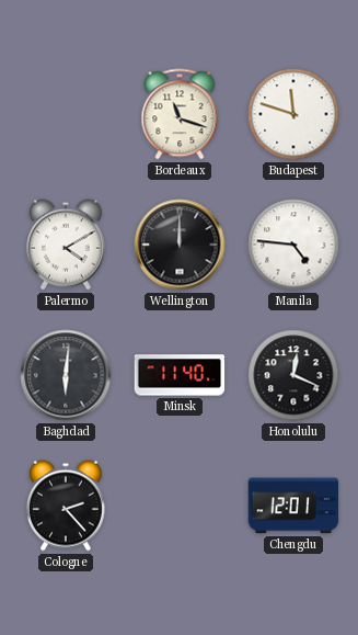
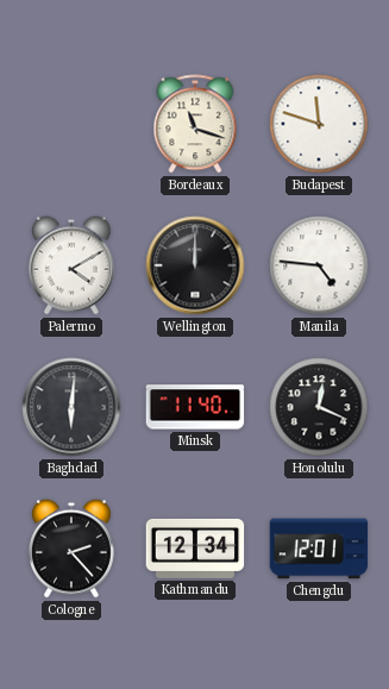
Kathmandu: none -> 12:34
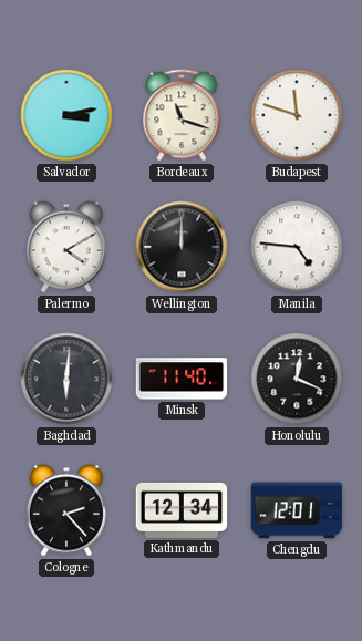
Salvador: none -> 3:13
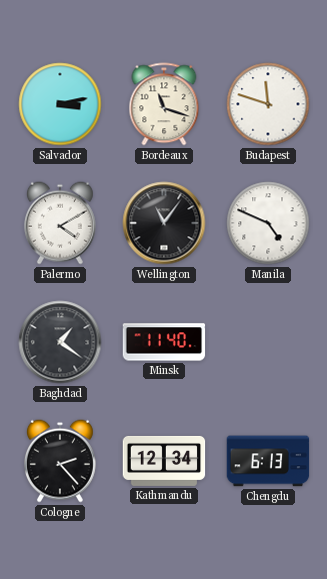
Wellington: 12:00 -> 11:06
Manila: 4:46 -> 4:49
Baghdad: 6:01 -> 1:21
Honolulu: 12:19 -> none
Chengdu: 12:01 -> 6:13
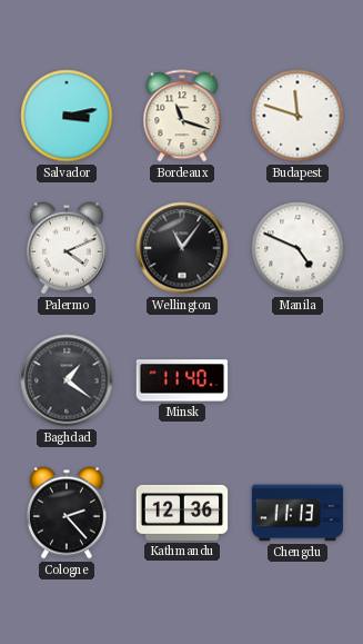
Palermo: 4:10 -> 4:11
Kathmandu: 12:34 -> 12:36
Chengdu: 6:13 -> 11:13
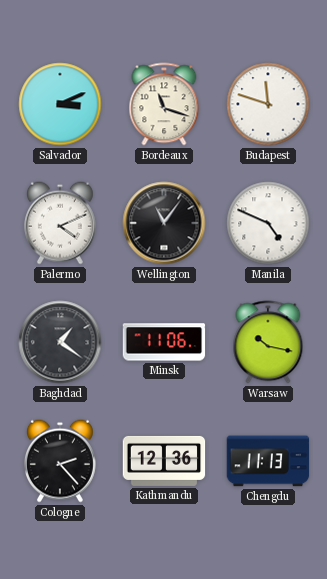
Salvador: 3:13 -> 3:11
Minsk: 11:40 -> 11:06
Warsaw: none -> 10:17
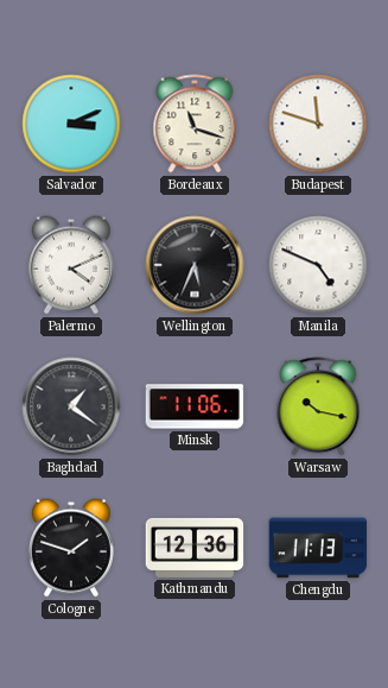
Wellington: 11:06 -> 5:34
Cologne: 2:23 -> 1:48
